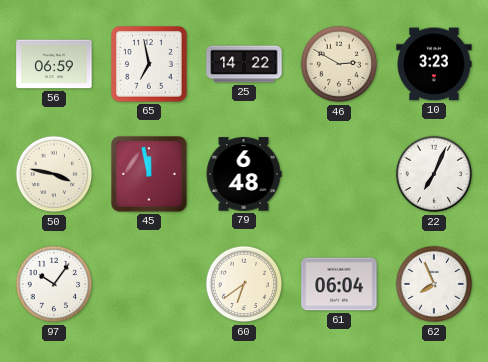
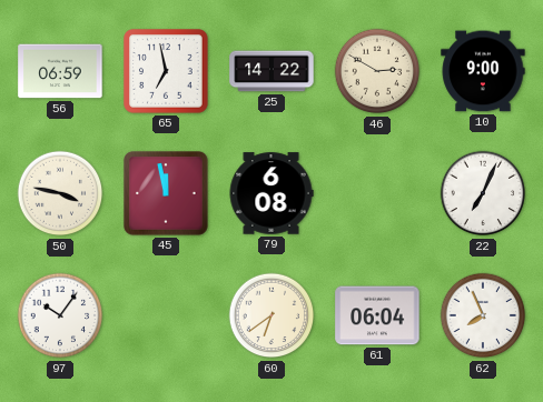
10: 3:23 -> 9:00
79: 6:48 -> 6:08
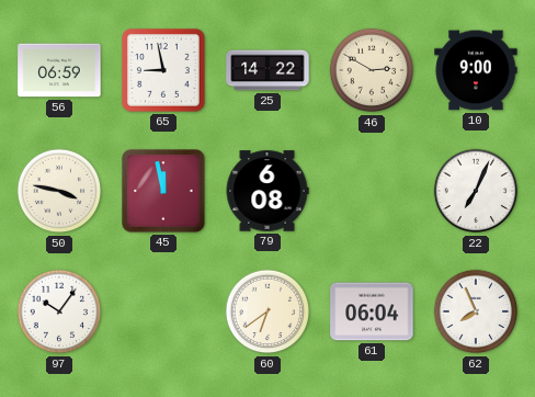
65: 6:58 -> 8:58
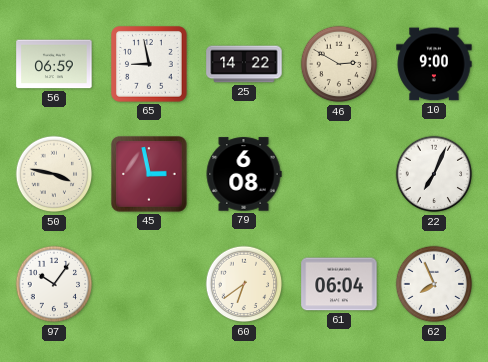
45: 11:58 -> 2:58
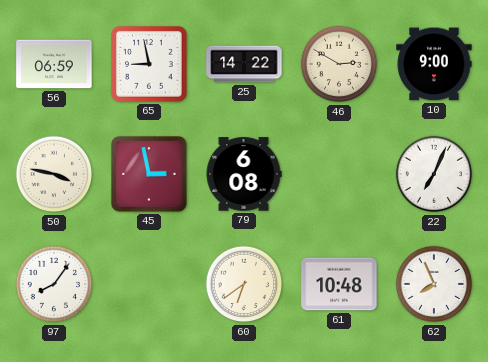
97: 10:06 -> 8:06
61: 06:04 -> 10:48
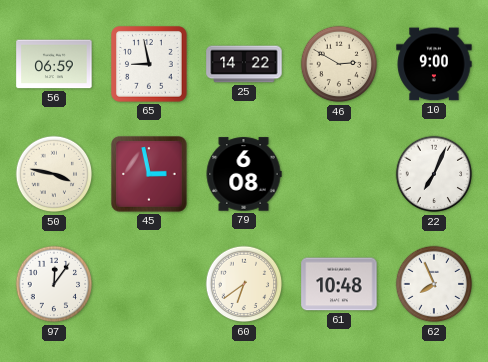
97: 8:06 -> 12:06
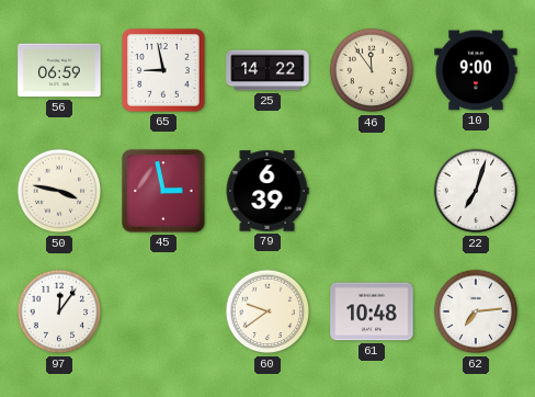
46: 2:50 -> 11:54
79: 6:08 -> 6:39
22: 7:04 -> 7:03
60: 6:39 -> 9:39
62: 7:56 -> 7:14
